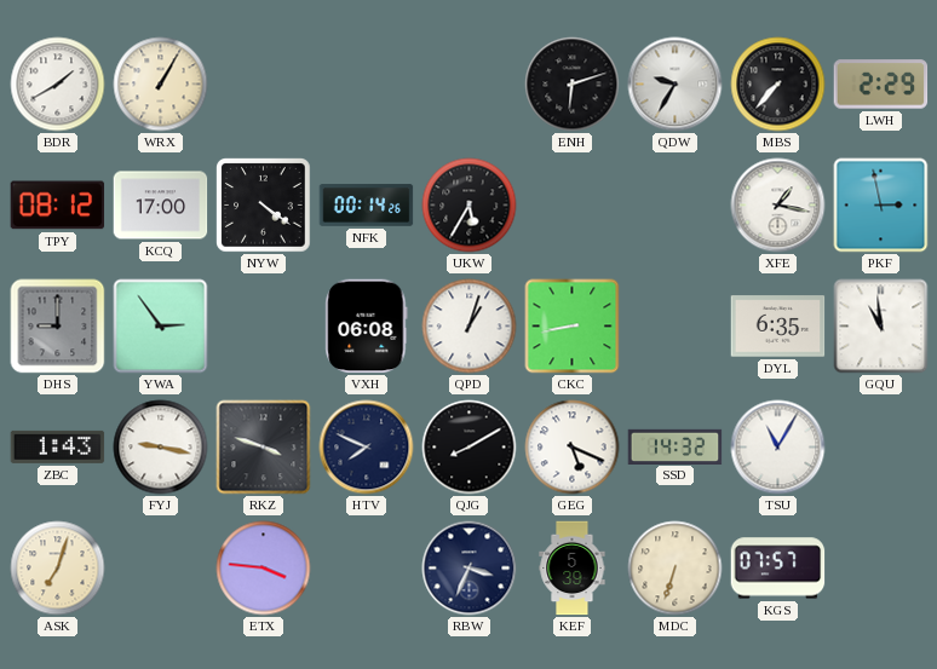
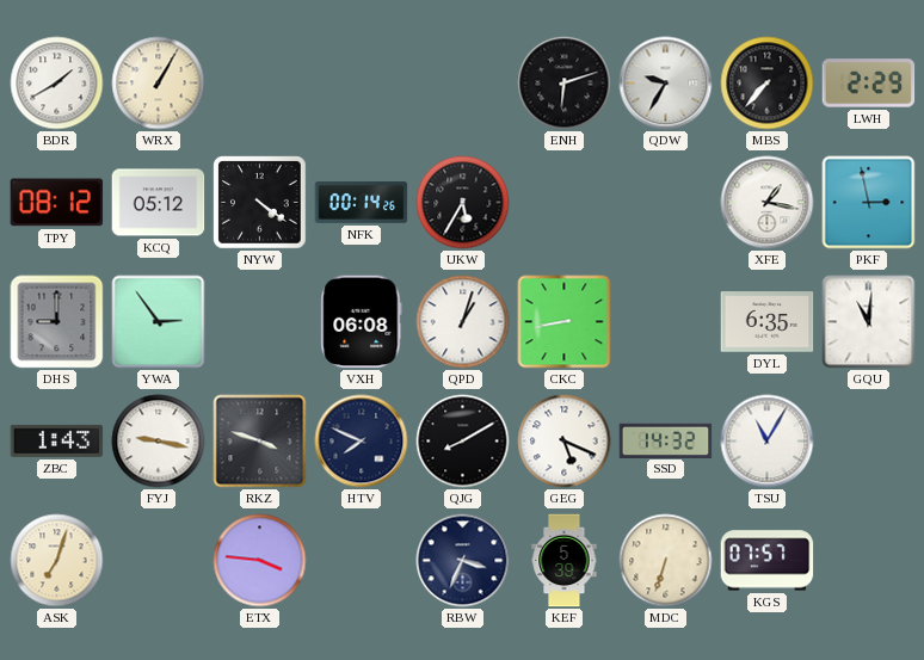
KCQ: 17:00 -> 05:12
GQU: 10:59 -> 11:01
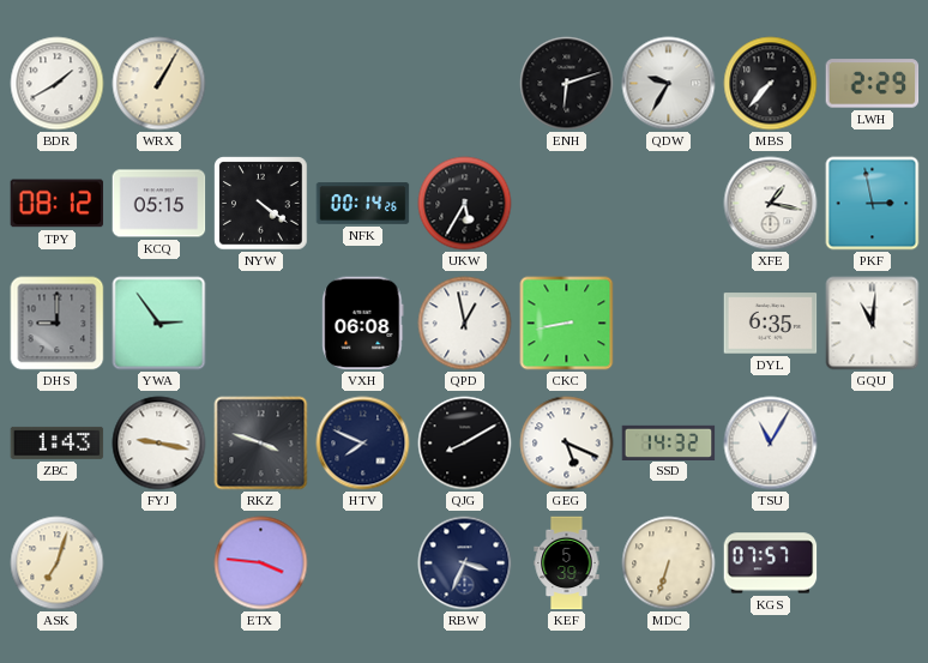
KCQ: 05:12 -> 05:15
QPD: 1:03 -> 12:58
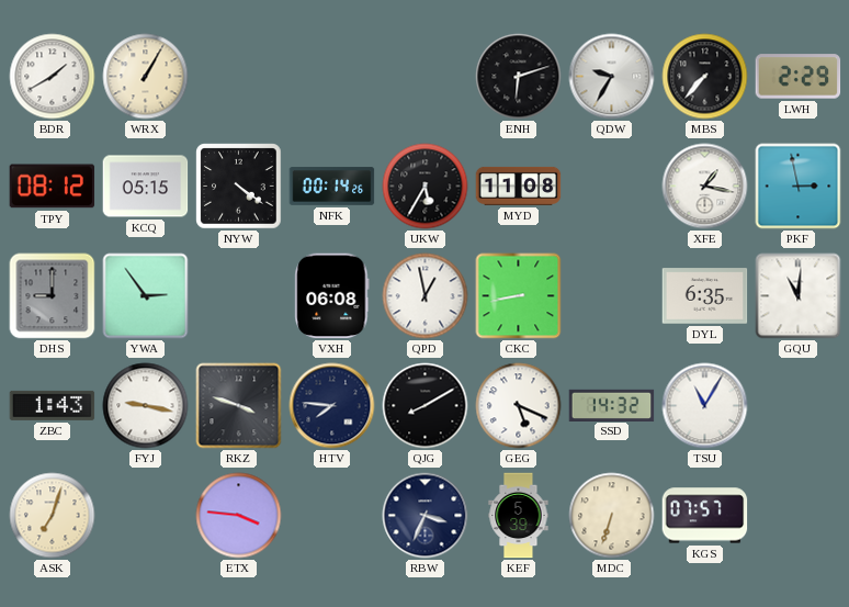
MYD: none -> 11:08
HTV: 7:49 -> 7:46
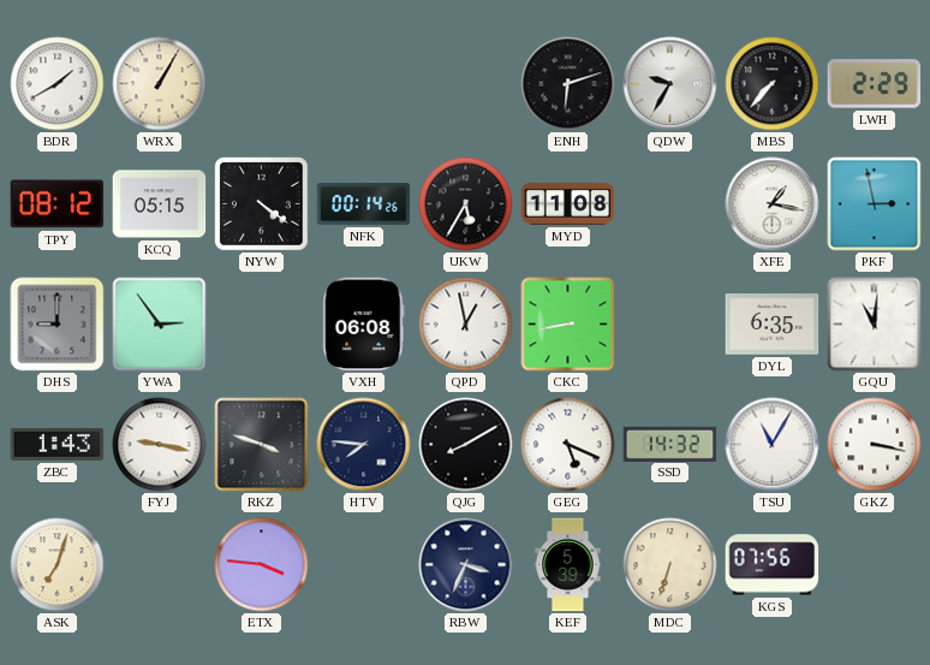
GKZ: none -> 3:17
KGS: 07:57 -> 07:56
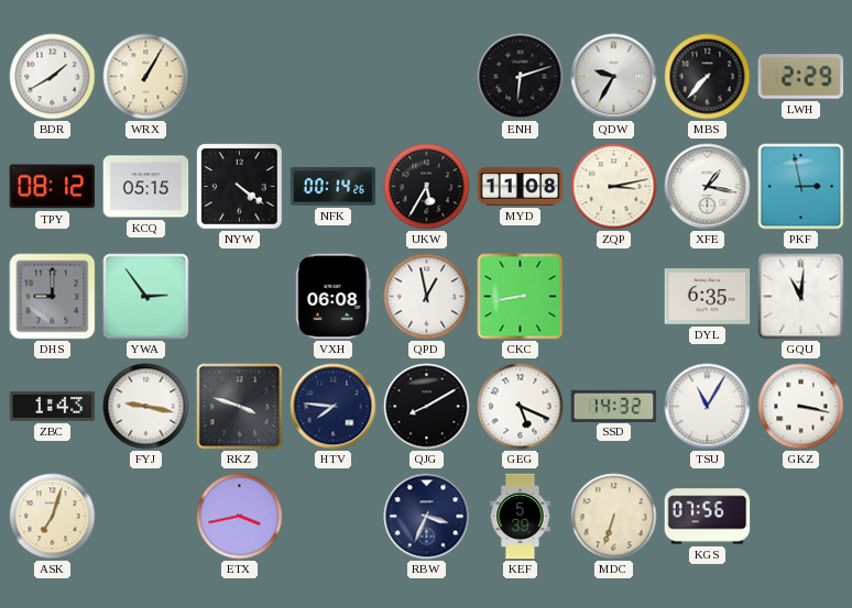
ZQP: none -> 3:13
ETX: 3:46 -> 3:43
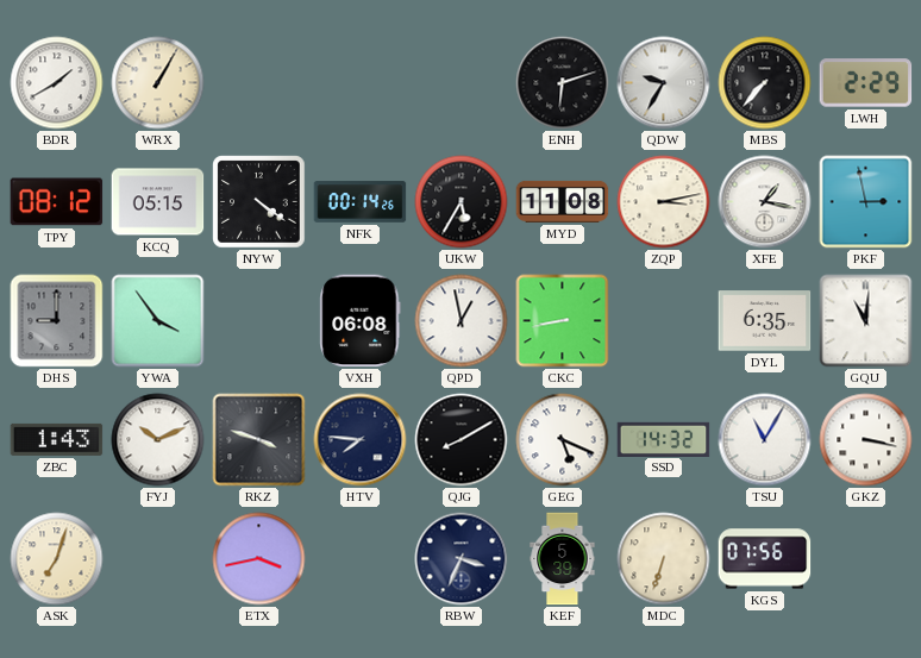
YWA: 2:54 -> 3:54
FYJ: 9:17 -> 10:11
